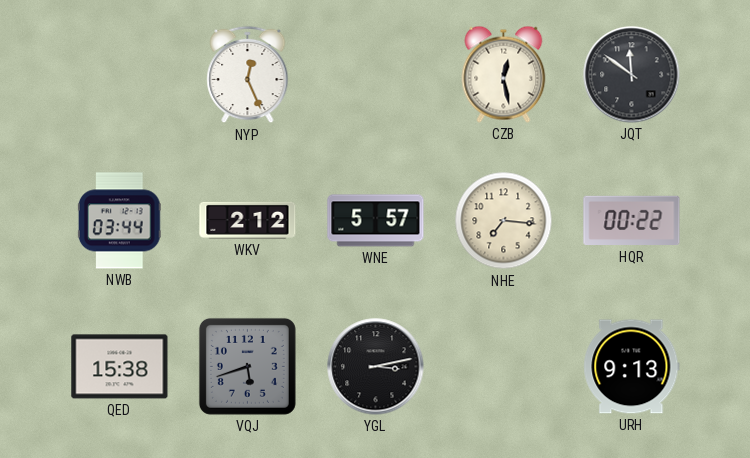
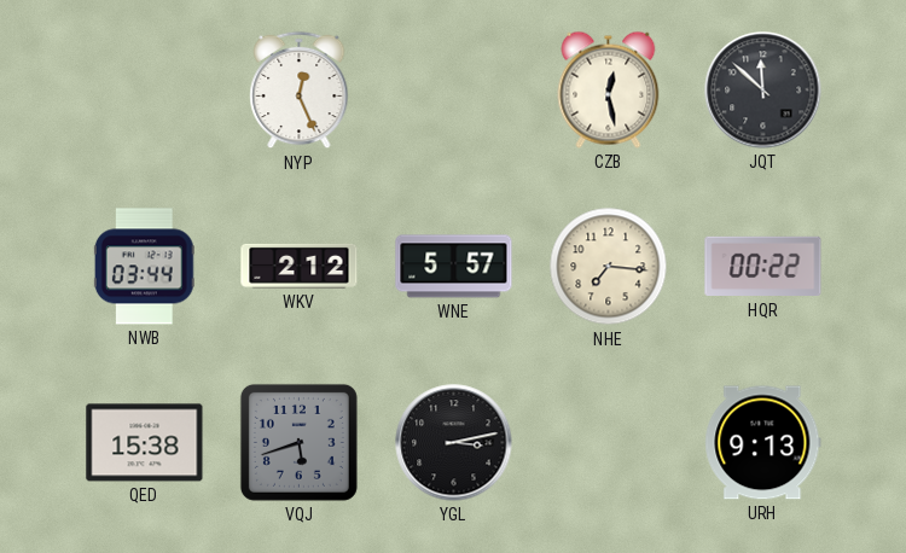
JQT: 11:51 -> 11:52
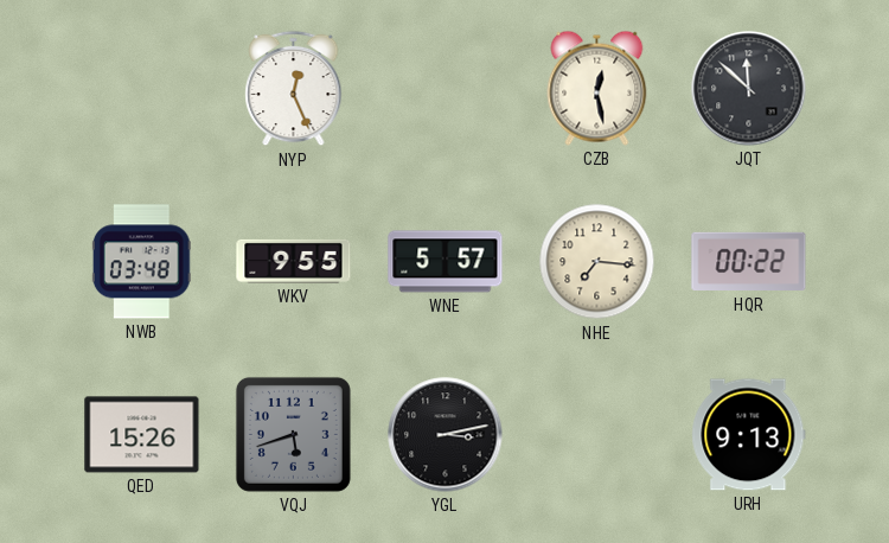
NWB: 03:44 -> 03:48
WKV: 2:12 -> 9:55
QED: 15:38 -> 15:26
